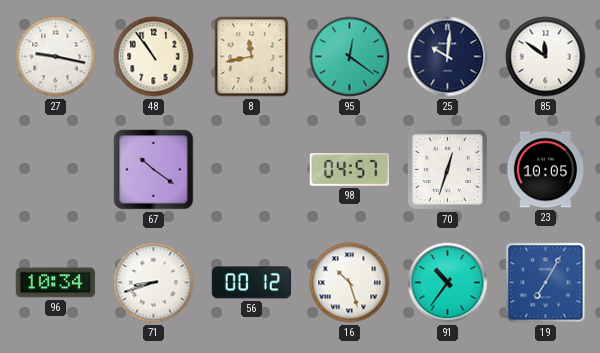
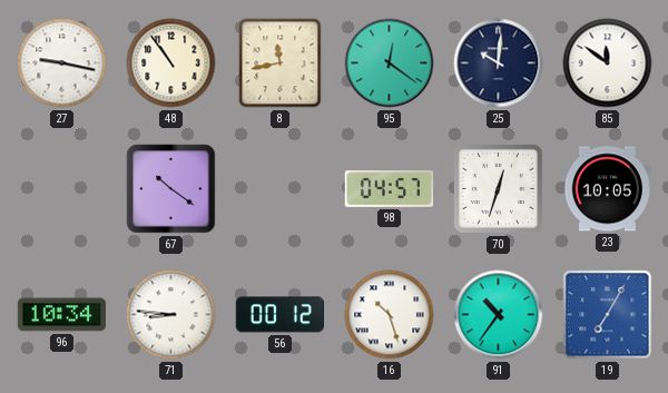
71: 8:42 -> 8:46
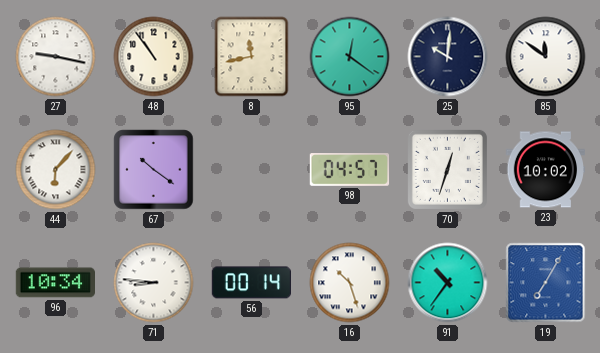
44: none -> 6:07
23: 10:05 -> 10:02
56: 00:12 -> 00:14
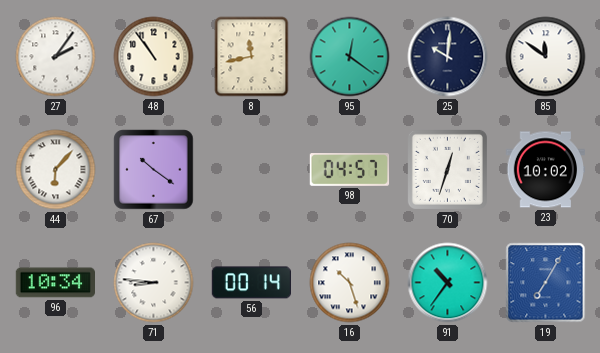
27: 9:17 -> 2:06
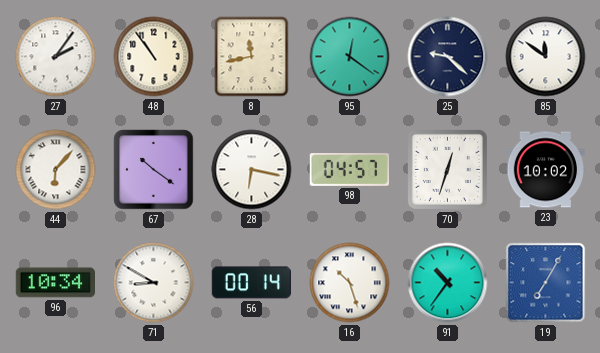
25: 10:01 -> 9:22
28: none -> 6:17
71: 8:46 -> 8:50
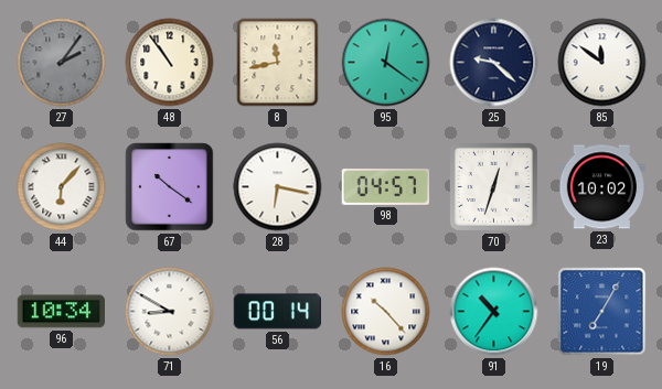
27 dial: white -> grey
16: 10:27 -> 10:23
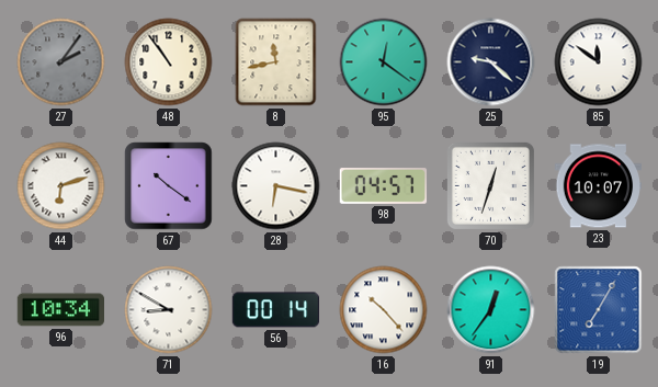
44: 6:07 -> 6:12
23: 10:02 -> 10:07
91: 10:36 -> 12:36
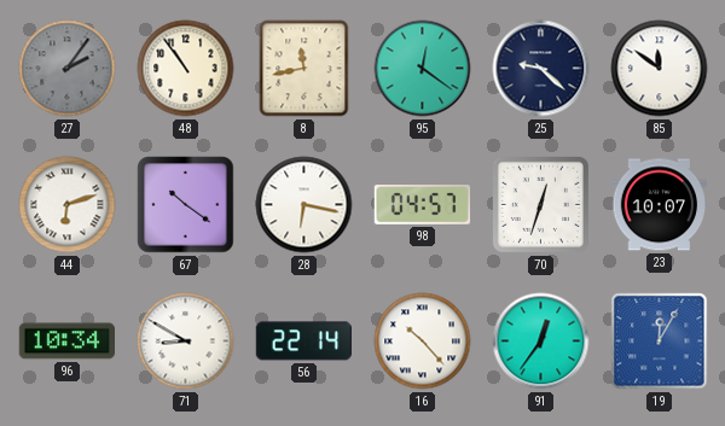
56: 00:14 -> 22:14
19: 7:05 -> 12:05
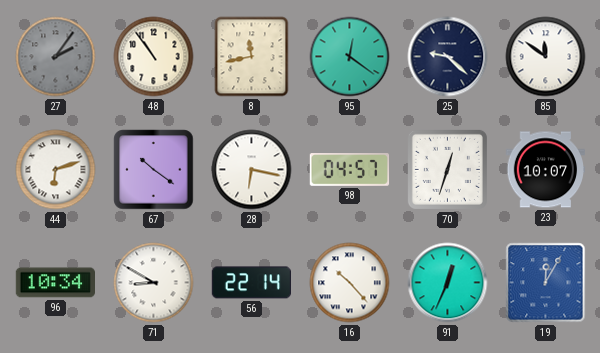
91: 12:36 -> 12:34
